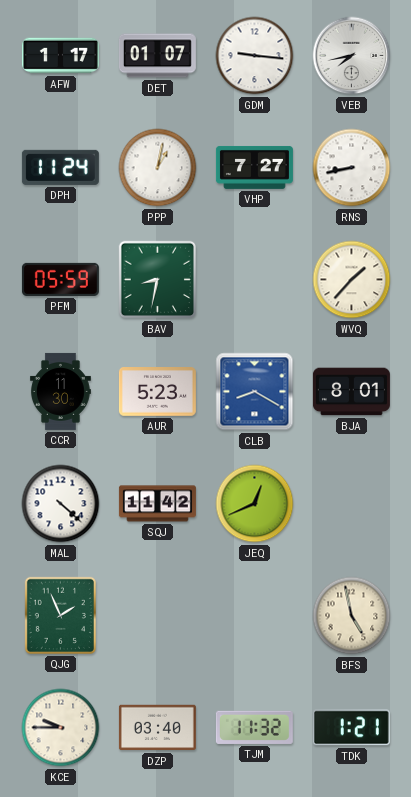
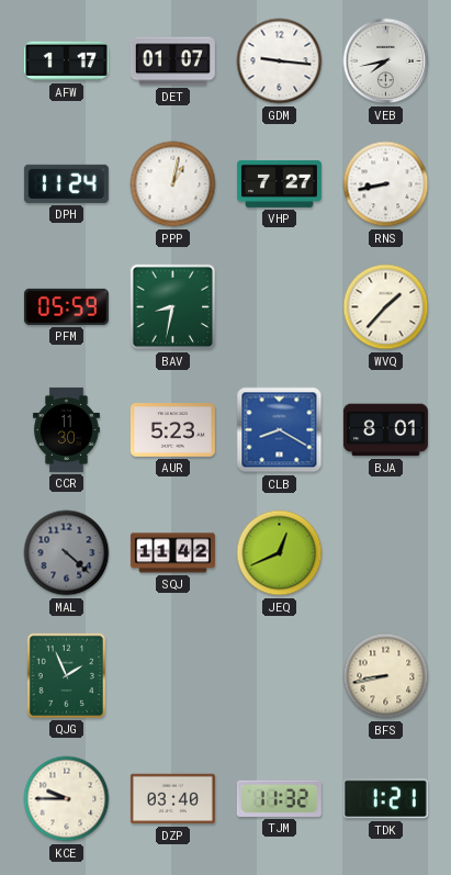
MAL dial: white -> grey
BFS: 4:58 -> 8:43
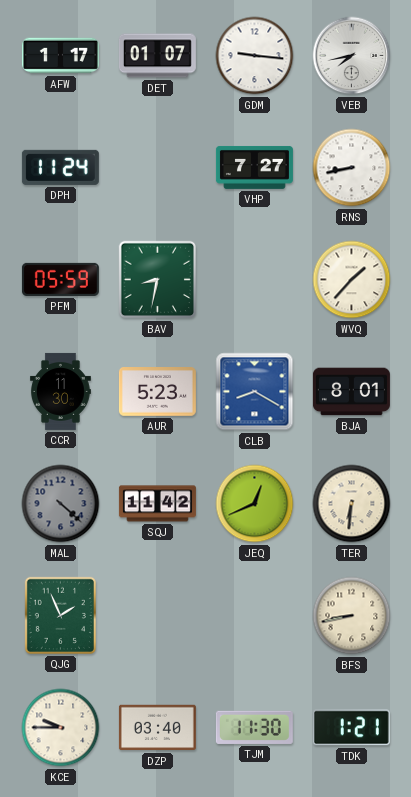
PPP: 1:02 -> none
TER: none -> 6:31
TJM: 11:32 -> 11:30
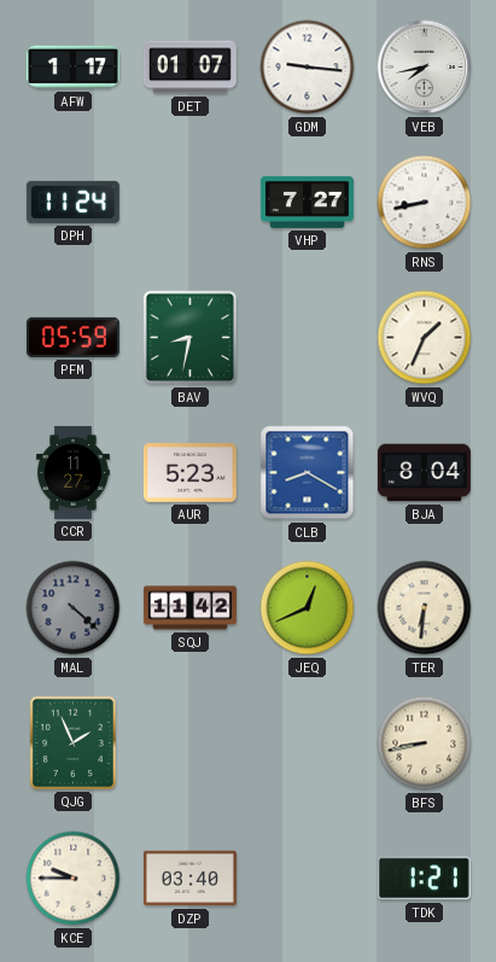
WVQ: 1:37 -> 1:34
CCR: 11:30 -> 11:27
BJA: 8:01 -> 8:04
TJM: 11:30 -> none
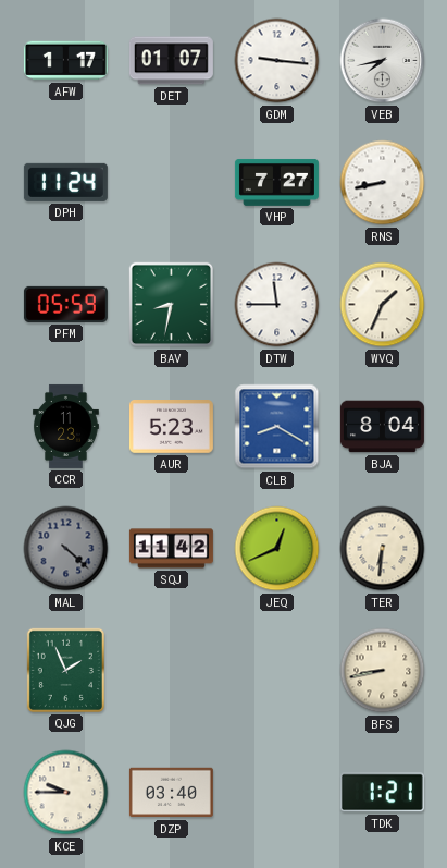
DTW: none -> 11:45
CCR: 11:27 -> 11:23
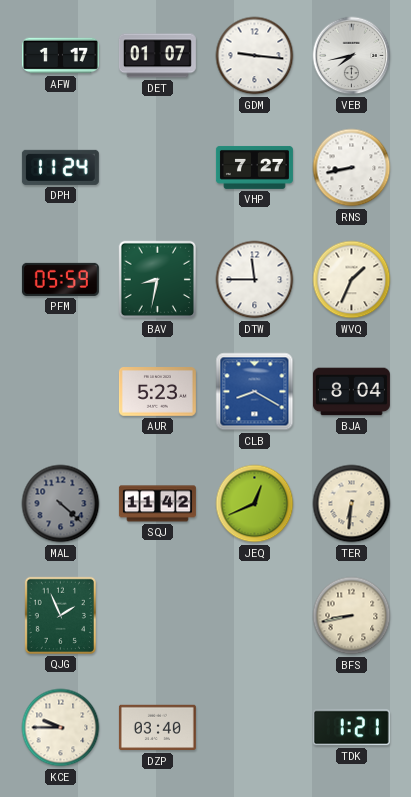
CCR: 11:23 -> none
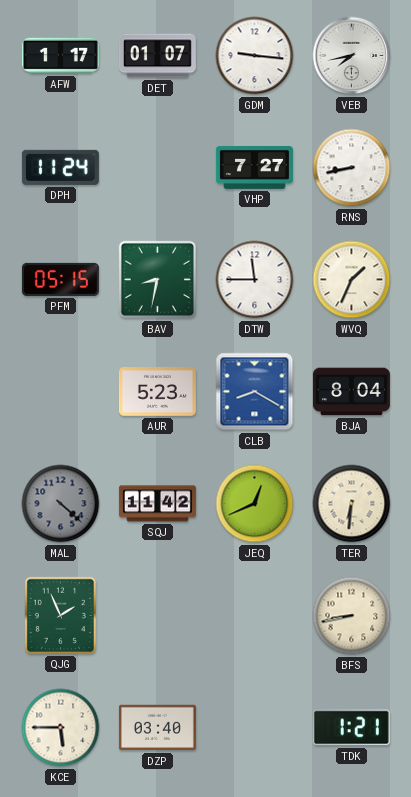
PFM: 05:59 -> 05:15
KCE: 9:45 -> 5:45
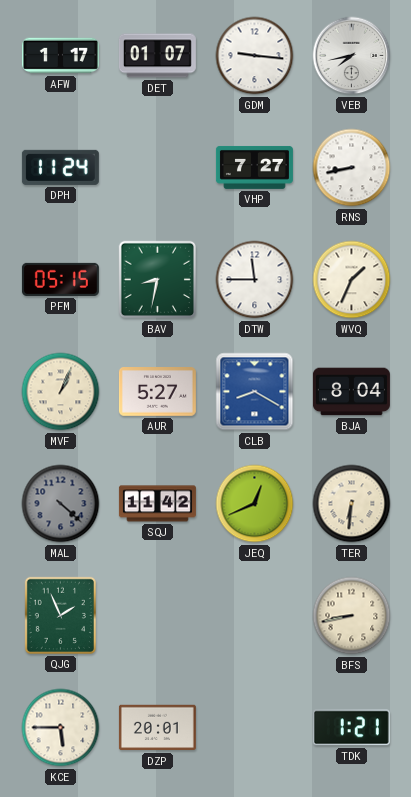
MVF: none -> 1:04
AUR: 5:23 -> 5:27
DZP: 03:40 -> 20:01
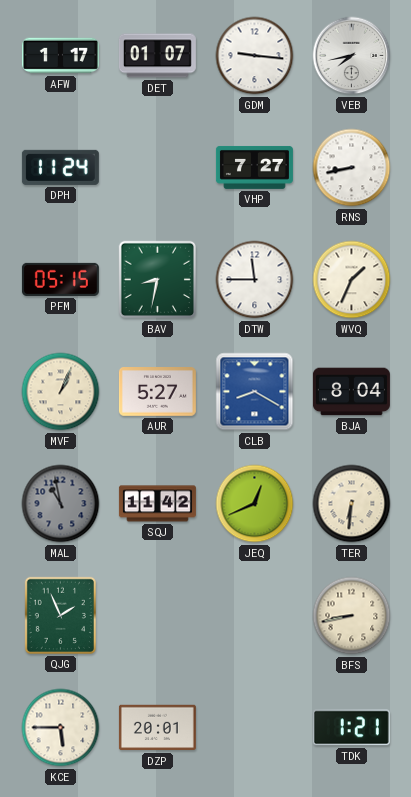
MAL: 4:22 -> 10:58
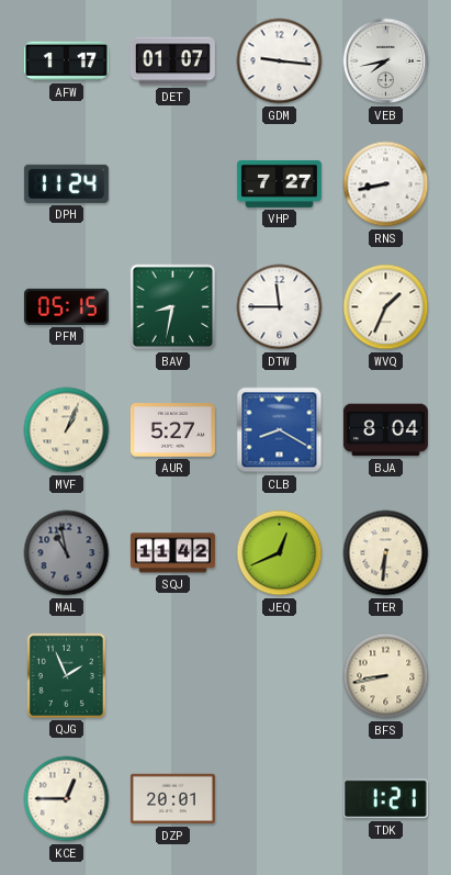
KCE: 5:45 -> 12:45
